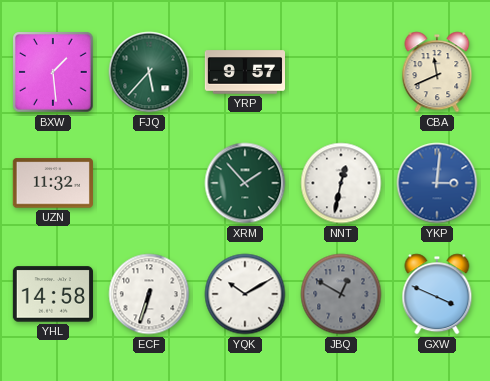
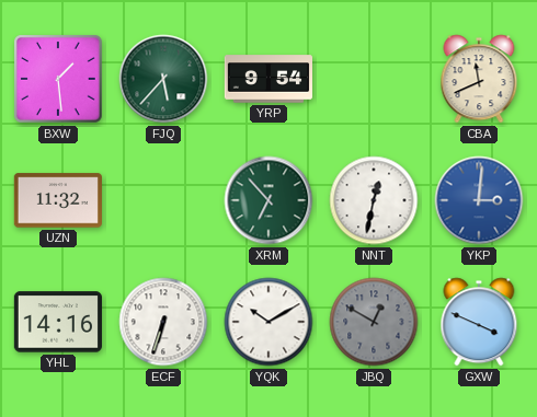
YRP: 9:57 -> 9:54
XRM: 1:53 -> 6:53
YHL: 14:58 -> 14:16
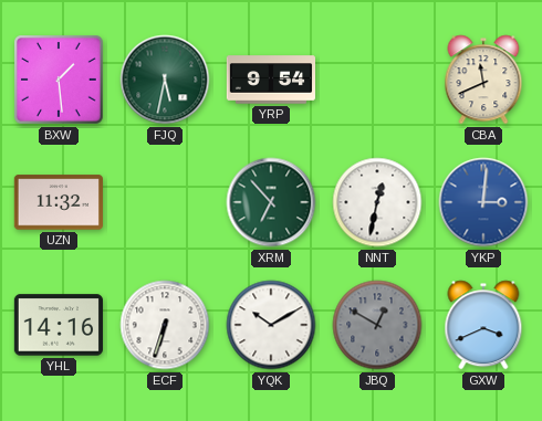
FJQ: 5:37 -> 5:32
GXW: 3:49 -> 3:41
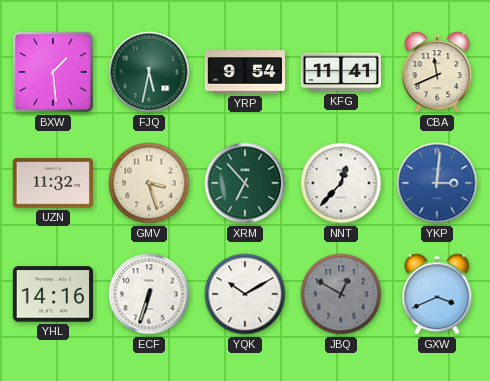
KFG: none -> 11:41
GMV: none -> 3:27
NNT: 12:32 -> 12:37
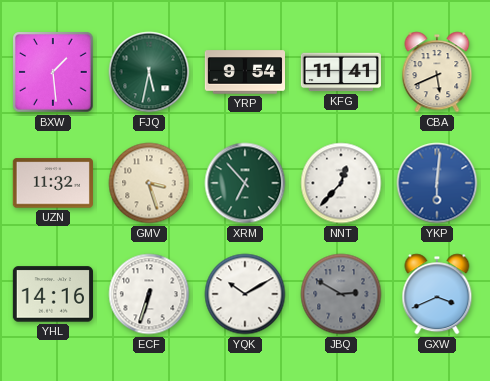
CBA: 11:41 -> 5:41
YKP: 3:01 -> 6:01
JBQ: 12:50 -> 2:50
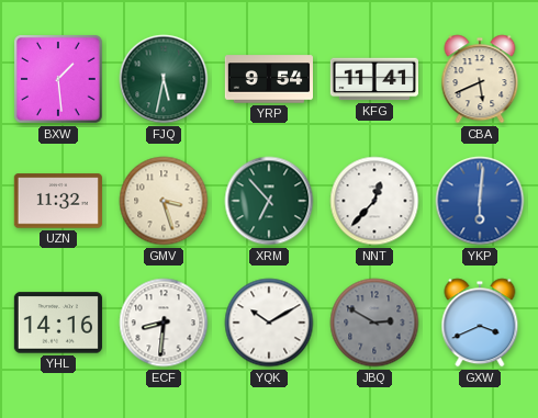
ECF: 6:33 -> 8:31
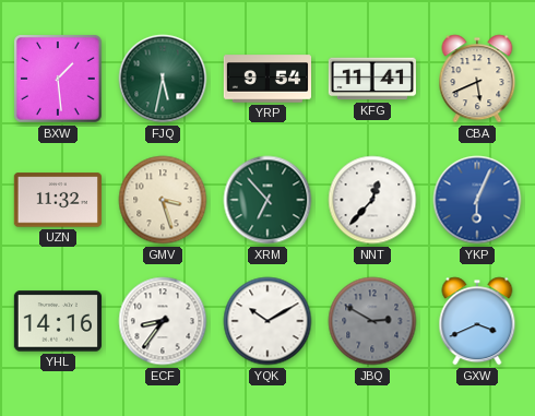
YKP: 6:01 -> 6:04
ECF: 8:31 -> 8:36
